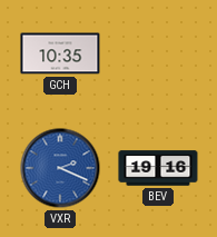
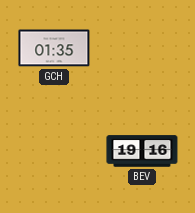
GCH: 10:35 -> 01:35
VXR: 2:19 -> none
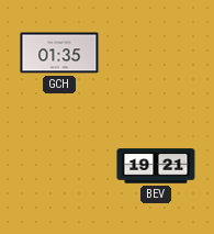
BEV: 19:16 -> 19:21
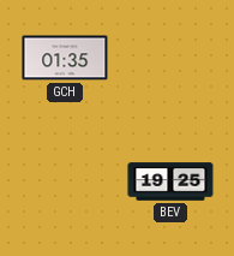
BEV: 19:21 -> 19:25
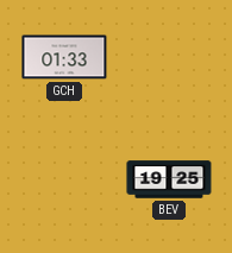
GCH: 01:35 -> 01:33
